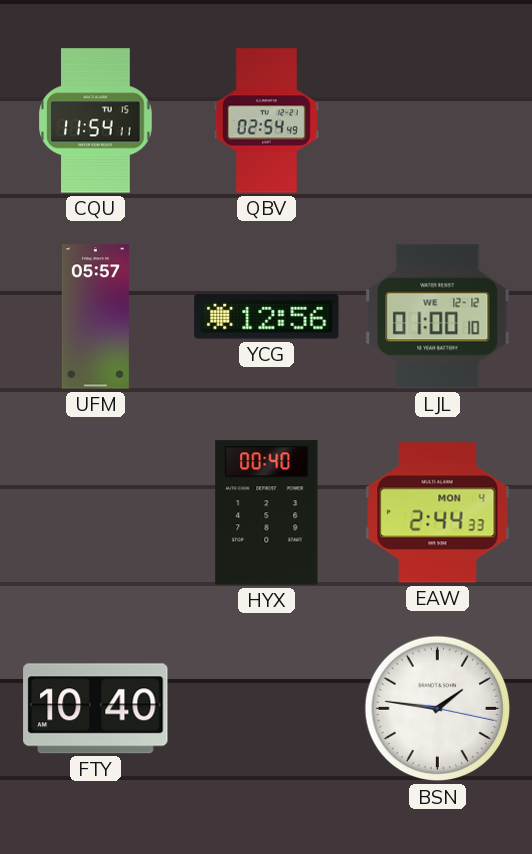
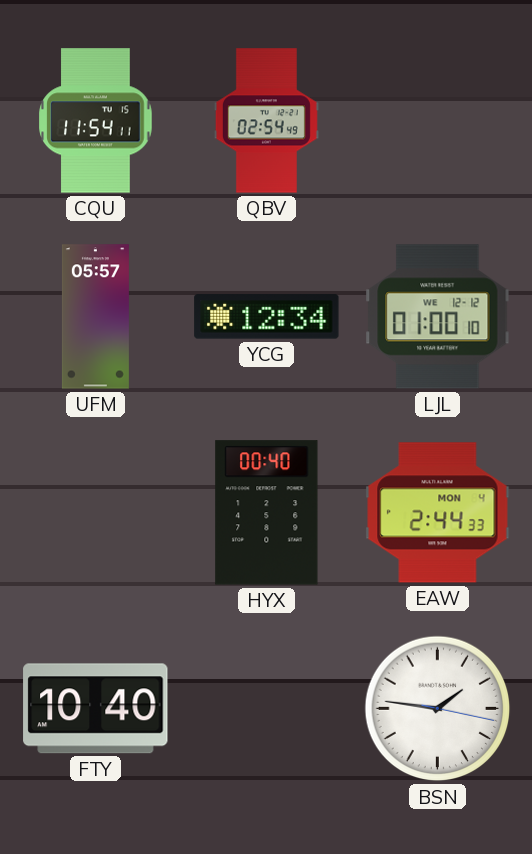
YCG: 12:56 -> 12:34
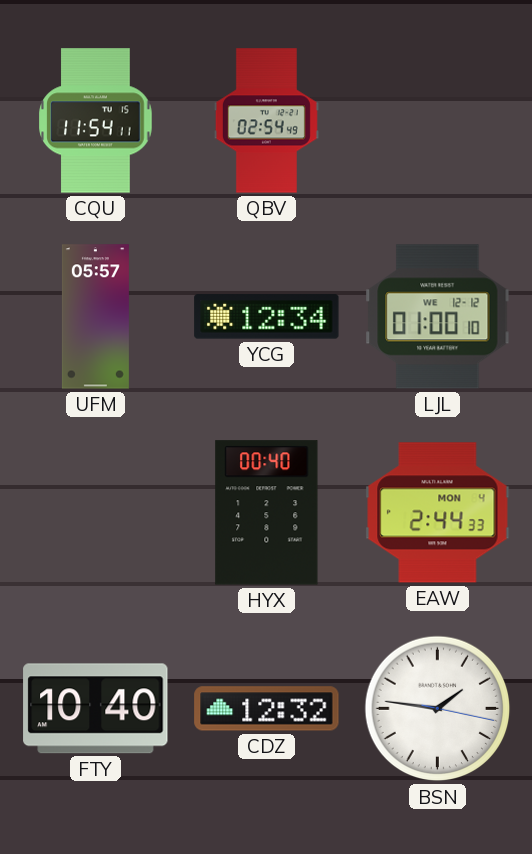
CDZ: none -> 12:32
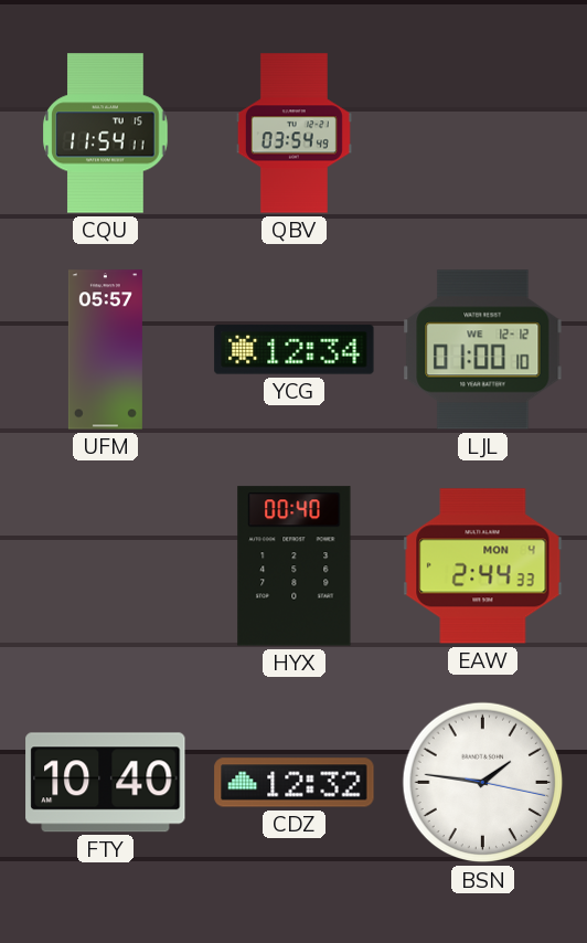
QBV: 02:54 -> 03:54
